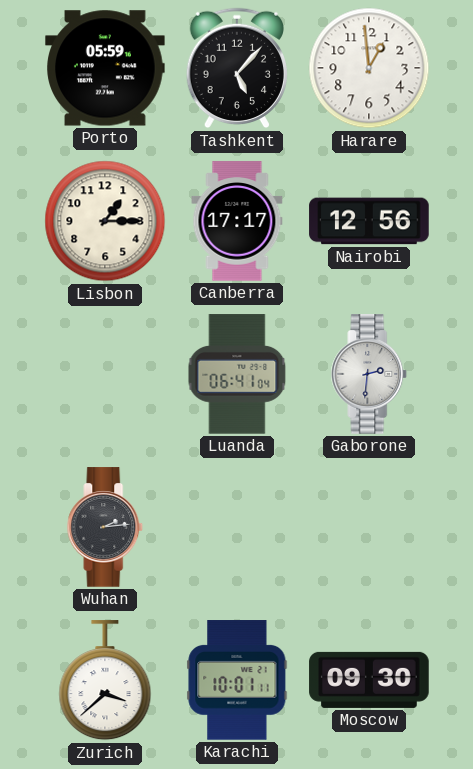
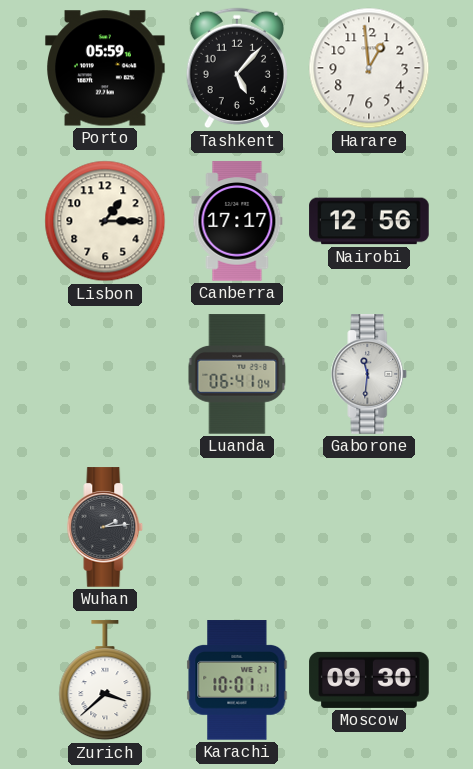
Gaborone: 2:31 -> 11:31
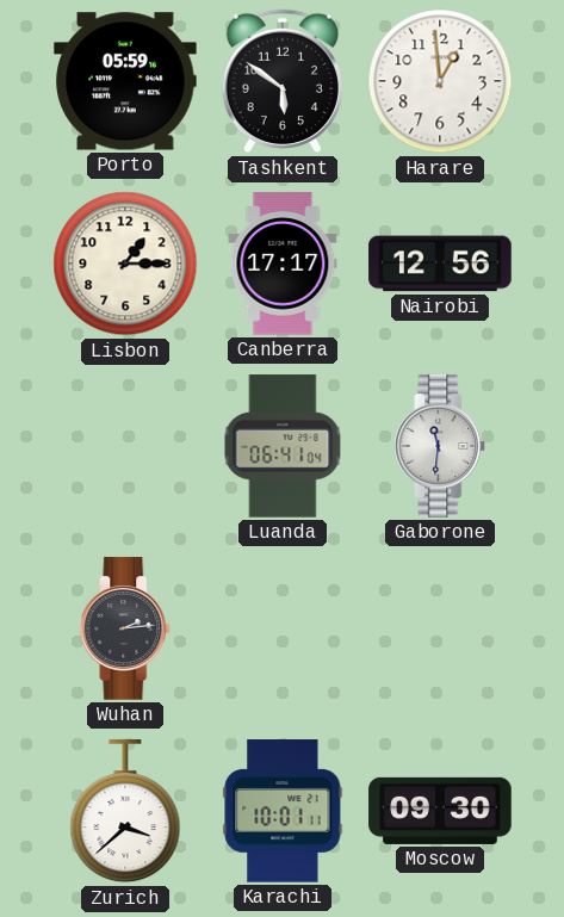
Tashkent: 5:07 -> 5:51
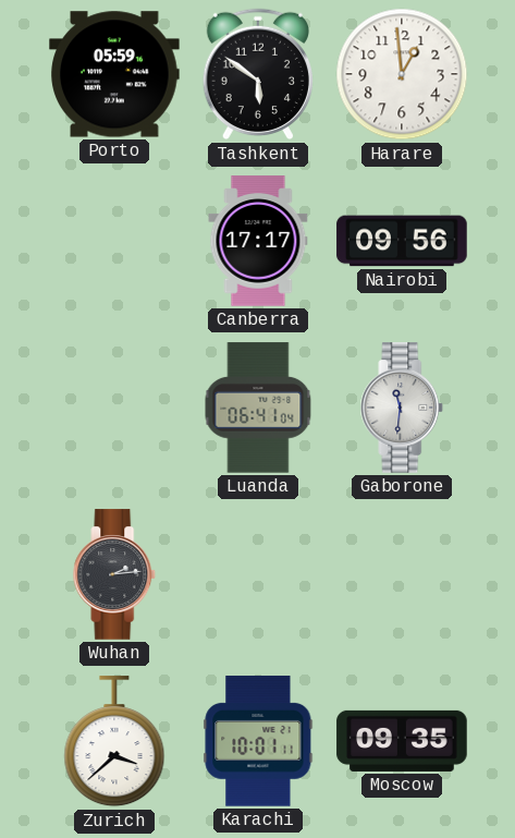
Lisbon: 1:15 -> none
Nairobi: 12:56 -> 09:56
Moscow: 09:30 -> 09:35
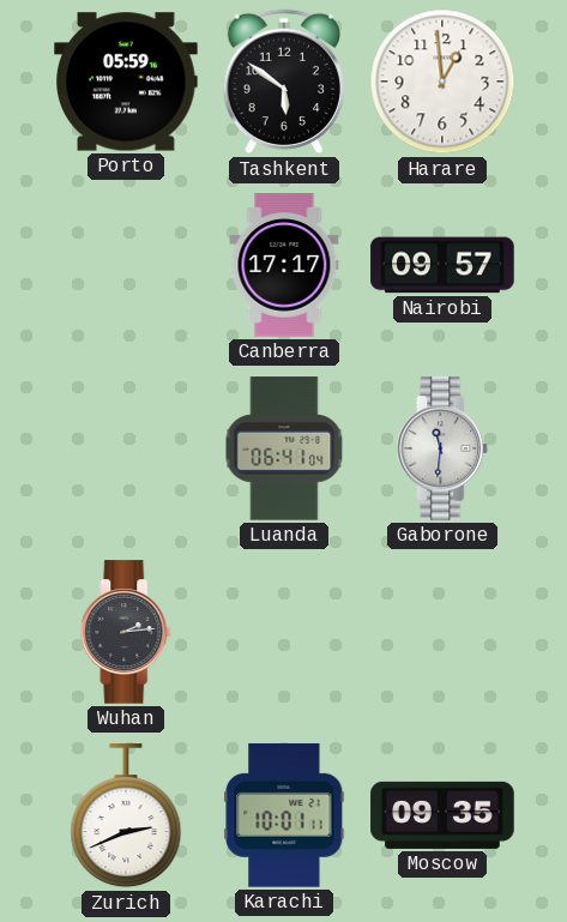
Nairobi: 09:56 -> 09:57
Zurich: 3:38 -> 2:41
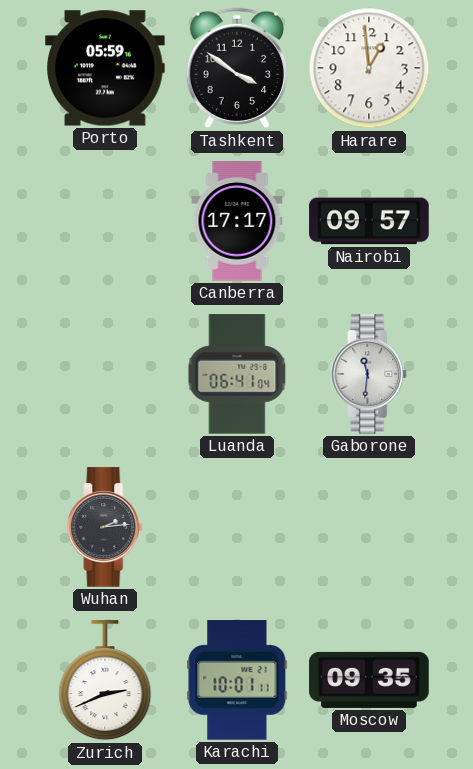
Tashkent: 5:51 -> 3:51
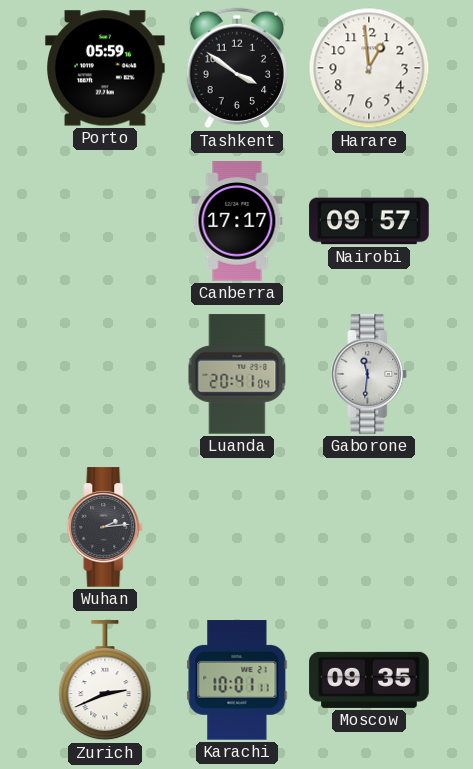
Luanda: 06:41 -> 20:41
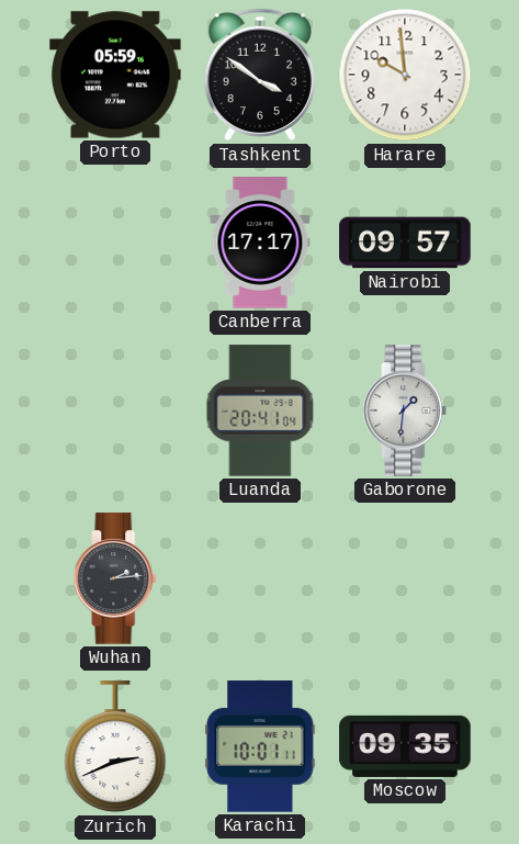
Harare: 12:59 -> 9:59
Gaborone: 11:31 -> 1:31
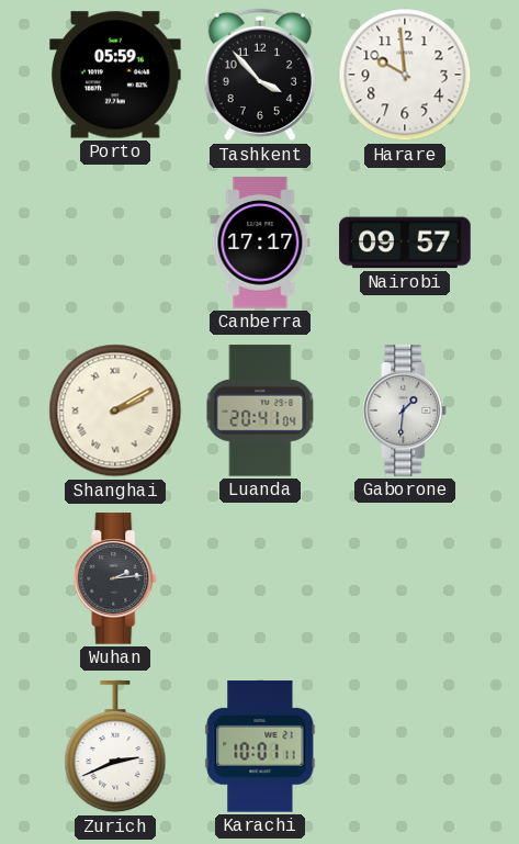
Tashkent: 3:51 -> 3:53
Shanghai: none -> 2:10
Moscow: 09:35 -> none
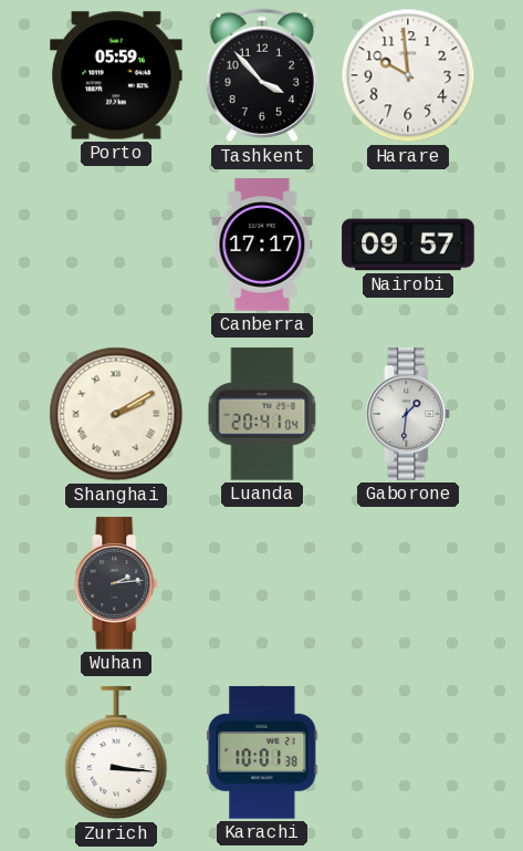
Zurich: 2:41 -> 3:16
Karachi: 10:01:11 -> 10:01:38
